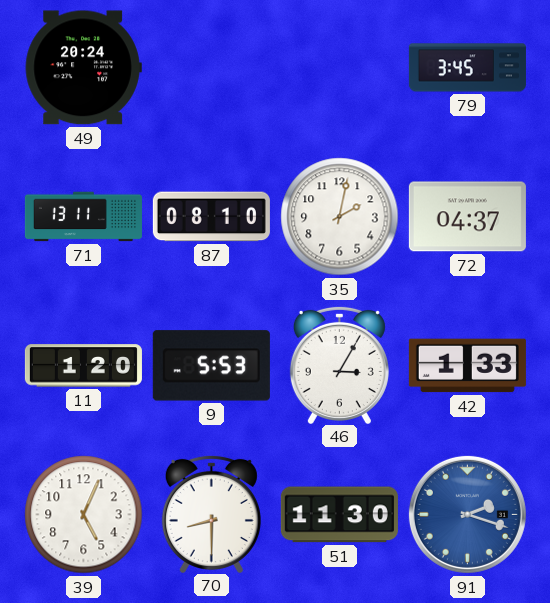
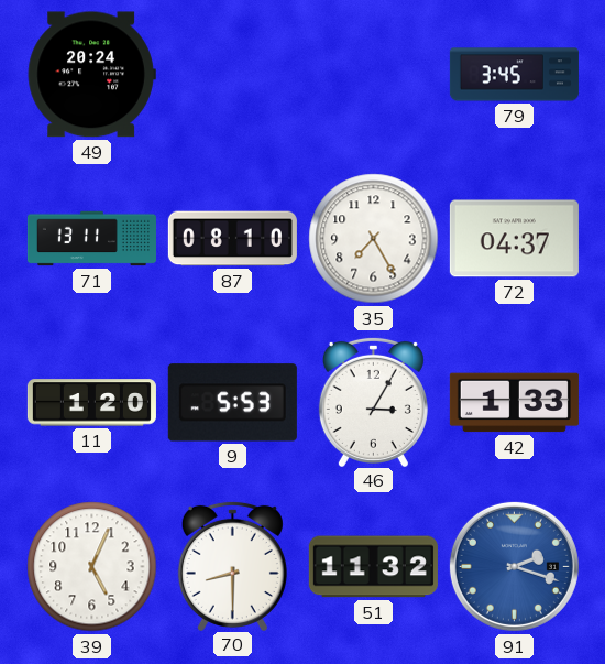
35: 2:02 -> 7:25
51: 11:30 -> 11:32
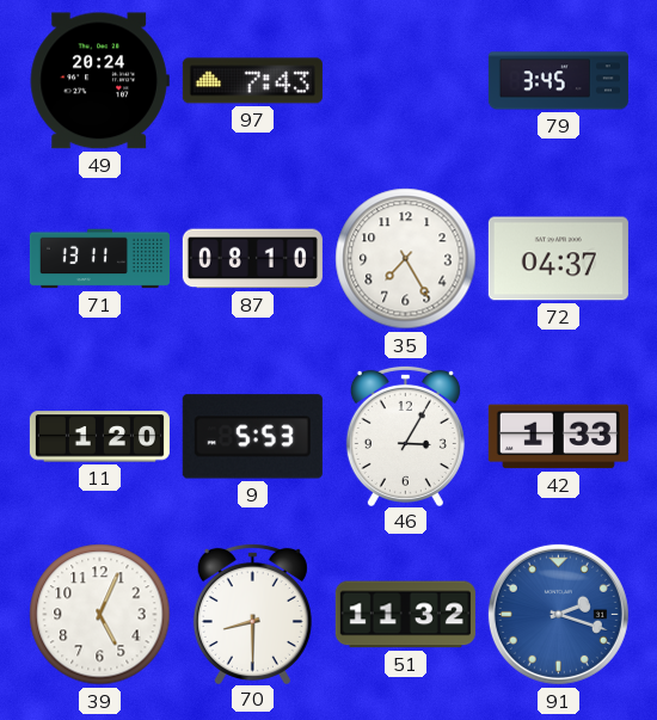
97: none -> 7:43
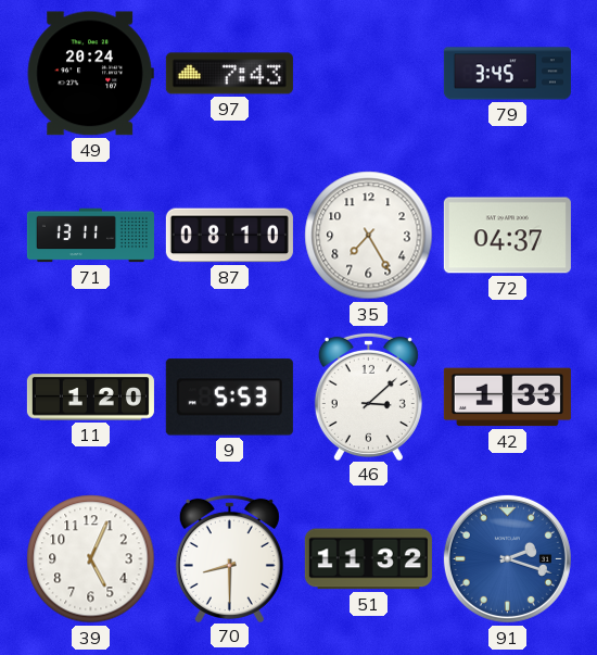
46: 3:05 -> 3:08
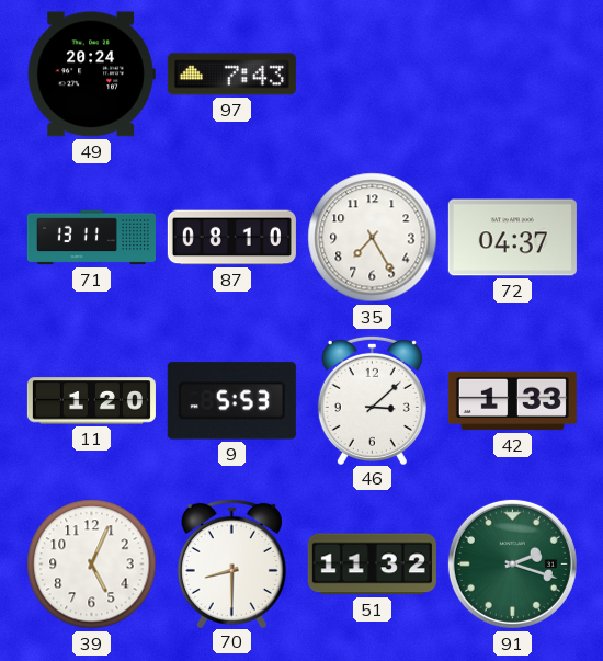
79: 3:45 -> none
91 dial: blue -> green
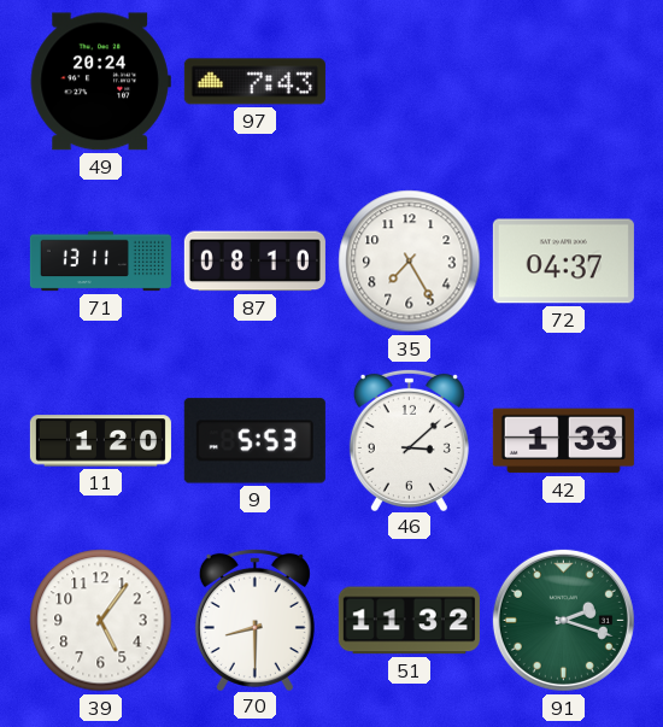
39: 5:04 -> 5:06
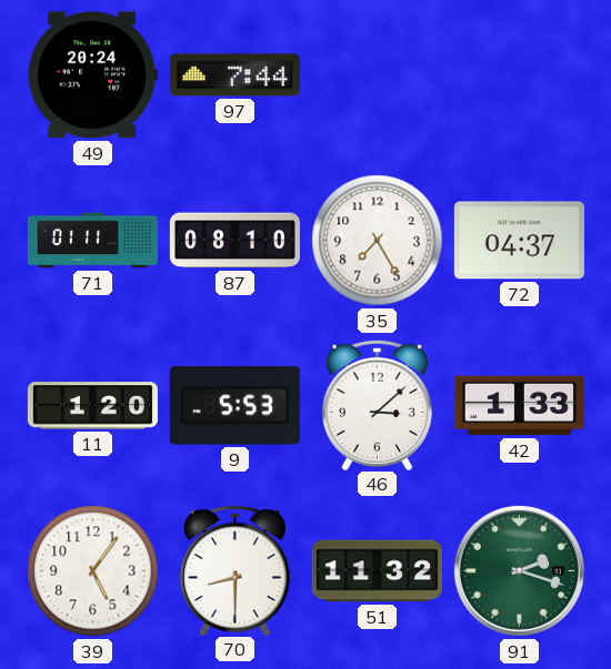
97: 7:43 -> 7:44
71: 13:11 -> 01:11
